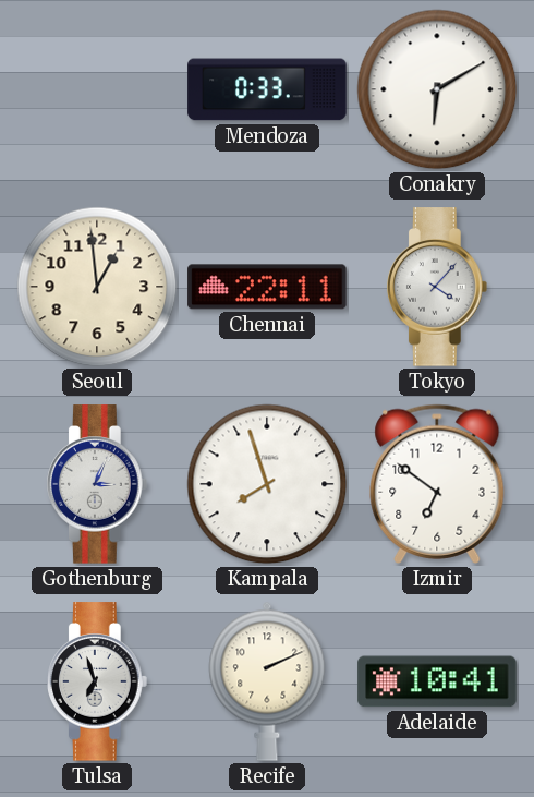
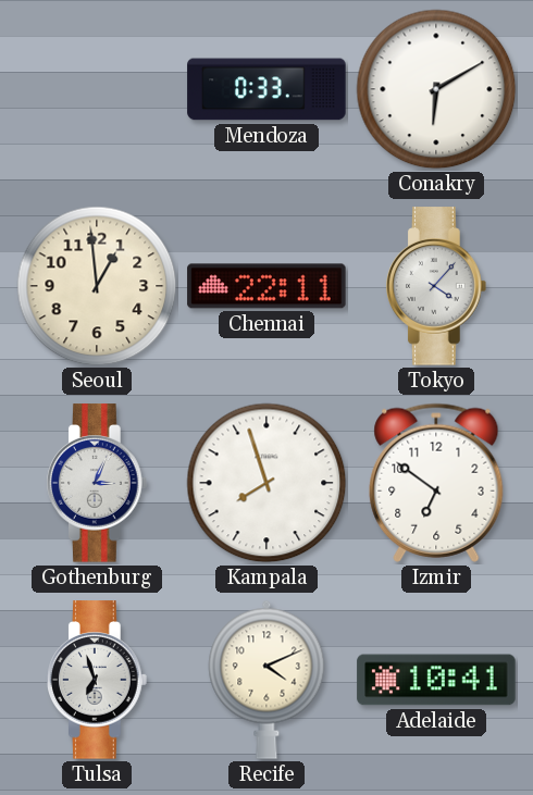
Recife: 2:11 -> 4:11
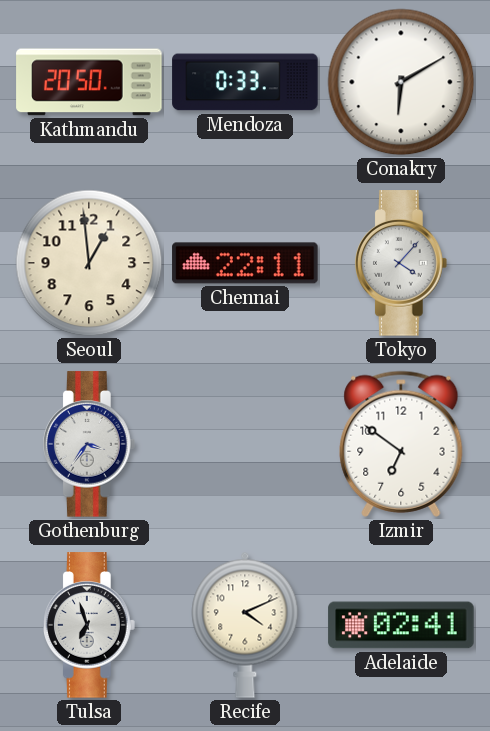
Kathmandu: none -> 20:50
Gothenburg: 3:04 -> 3:36
Kampala: 7:57 -> none
Adelaide: 10:41 -> 02:41
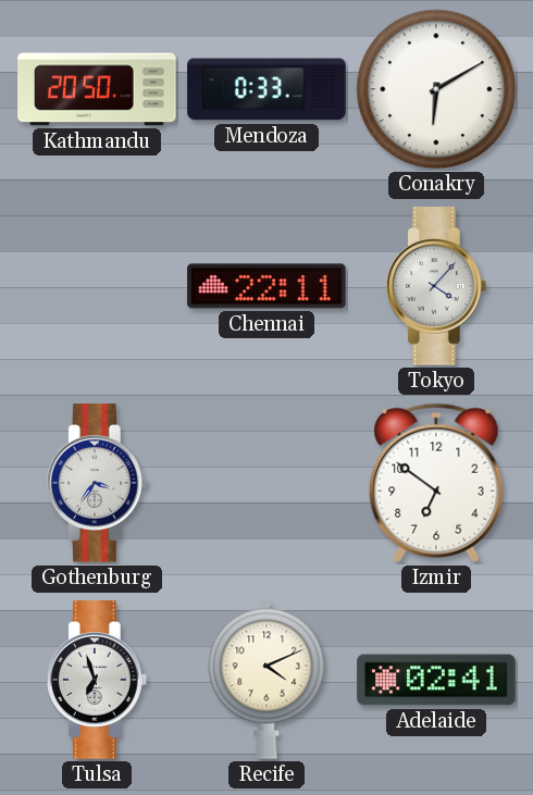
Seoul: 12:59 -> none
